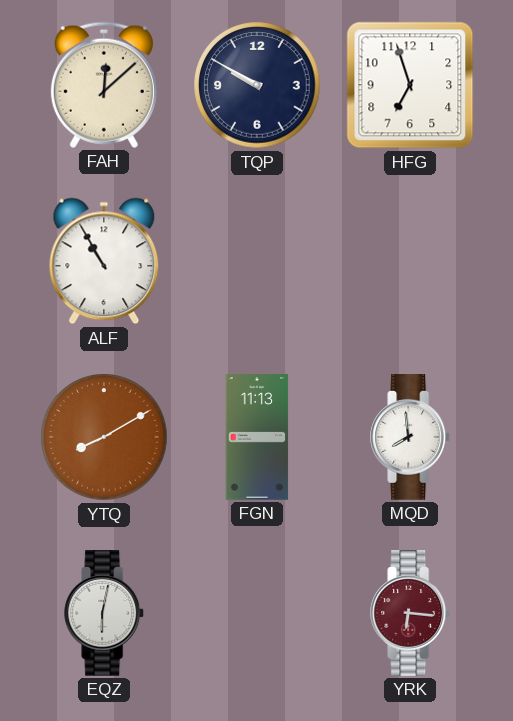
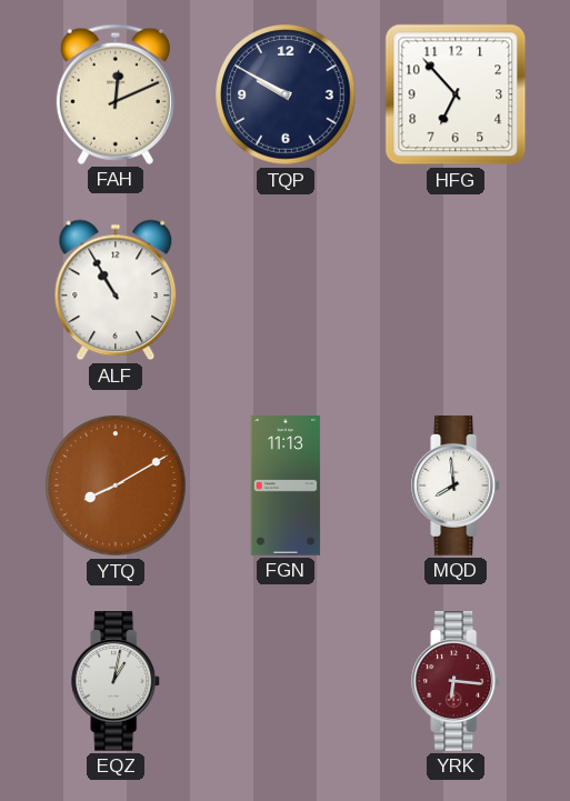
FAH: 12:08 -> 12:11
HFG: 6:57 -> 6:53
EQZ: 6:02 -> 1:02
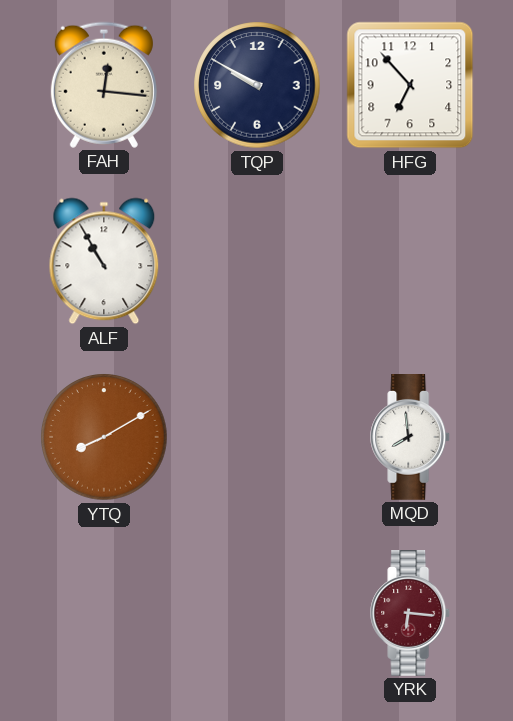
FAH: 12:11 -> 12:16
FGN: 11:13 -> none
EQZ: 1:02 -> none
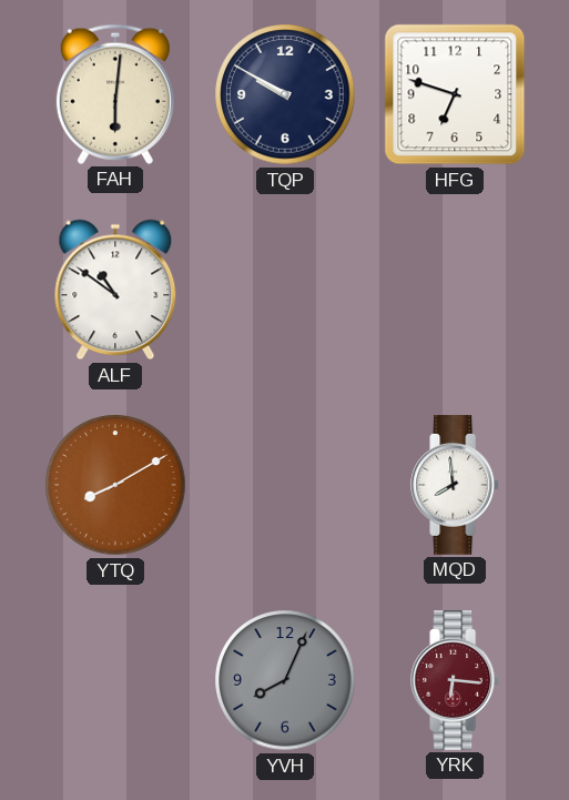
FAH: 12:16 -> 6:01
HFG: 6:53 -> 6:48
ALF: 10:55 -> 10:51
YVH: none -> 8:04
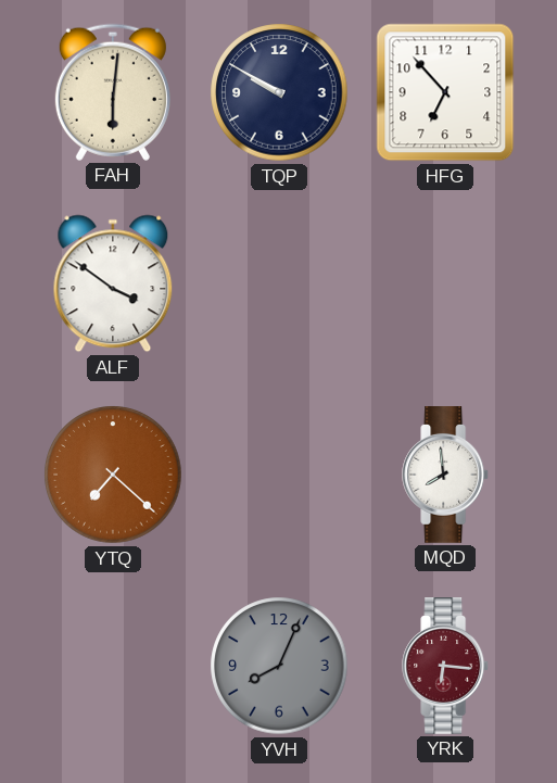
HFG: 6:48 -> 6:53
ALF: 10:51 -> 3:51
YTQ: 8:10 -> 7:22
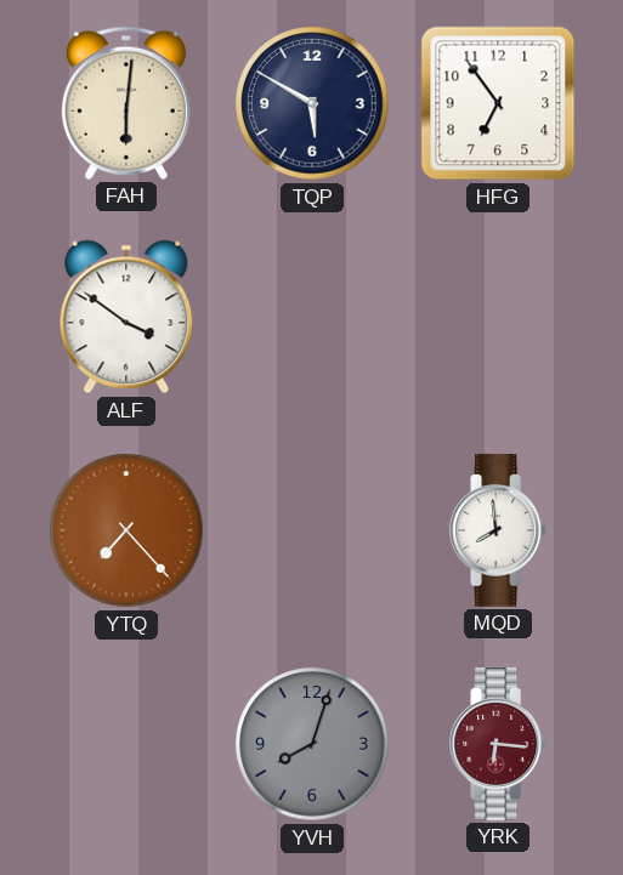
TQP: 9:50 -> 5:50
HFG: 6:53 -> 6:54
YTQ: 7:22 -> 7:23
YVH: 8:04 -> 8:03
